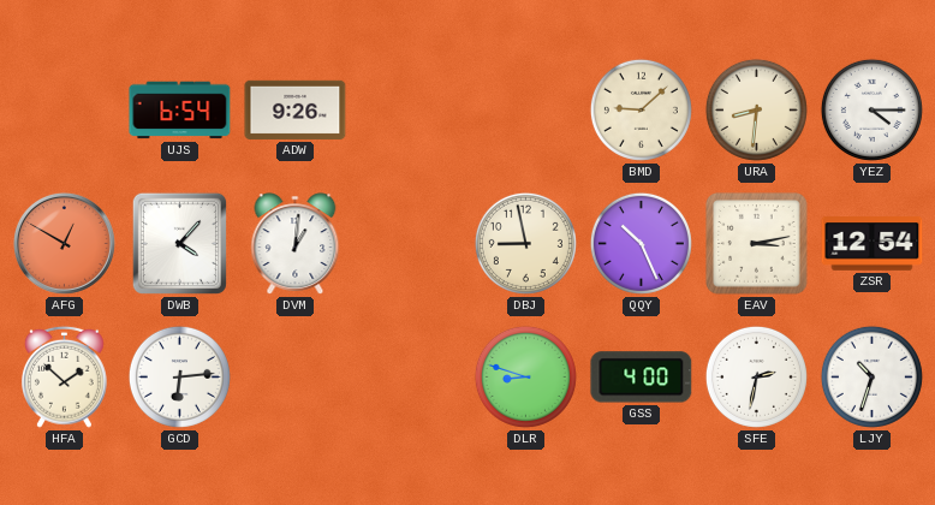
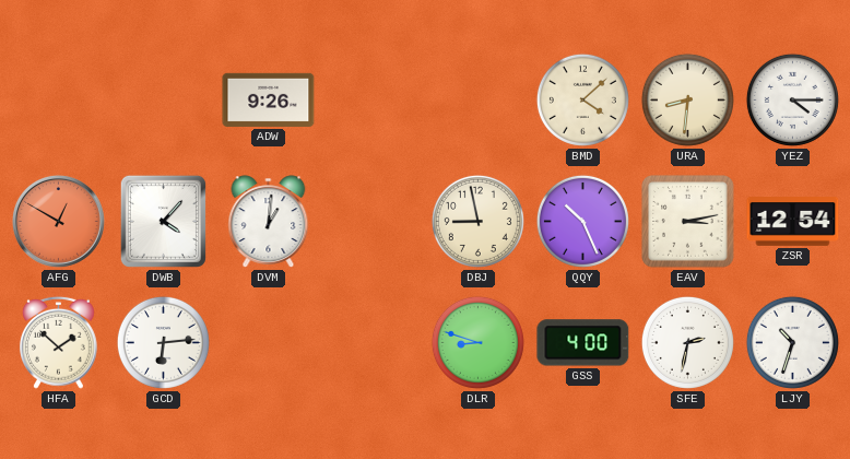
UJS: 6:54 -> none
BMD: 9:08 -> 4:08
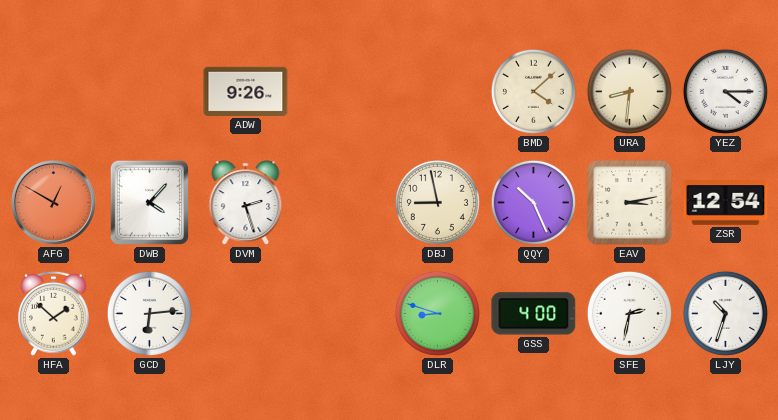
DVM: 1:01 -> 2:27
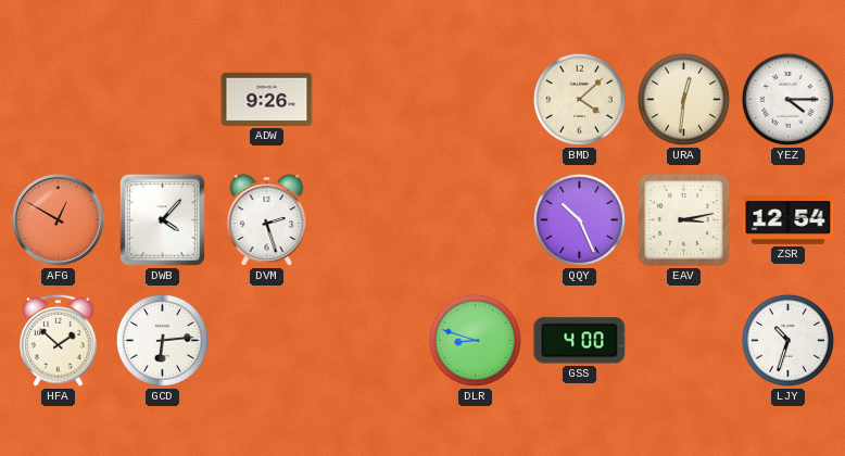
URA: 8:31 -> 12:31
DBJ: 8:58 -> none
SFE: 2:32 -> none
